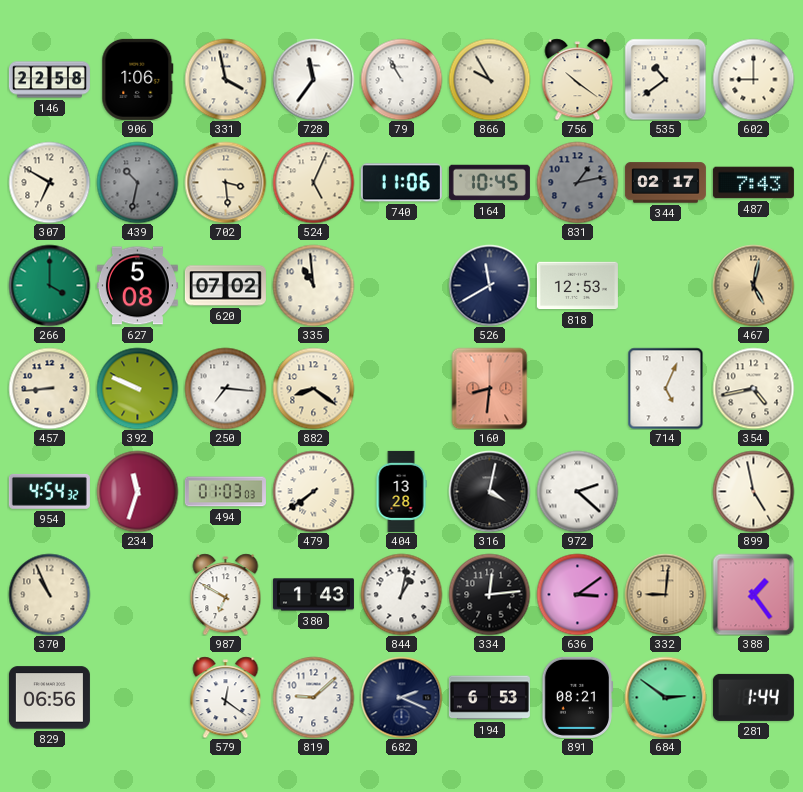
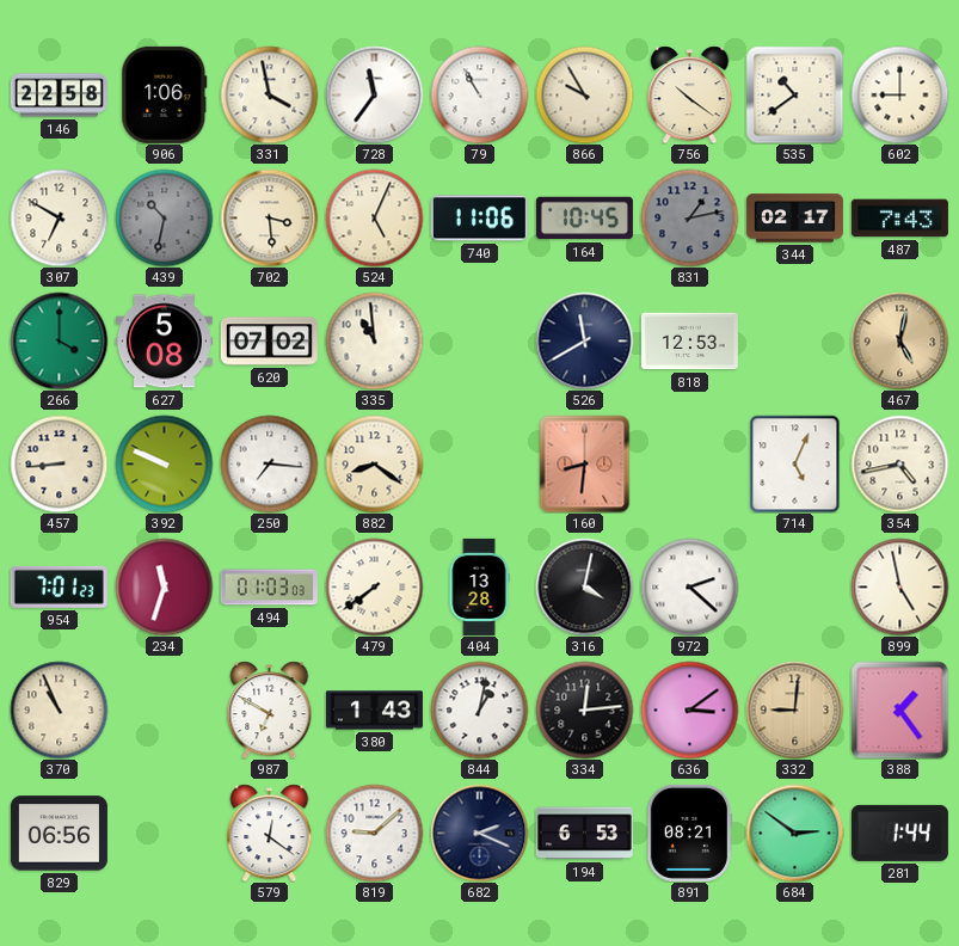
954: 4:54 -> 7:01
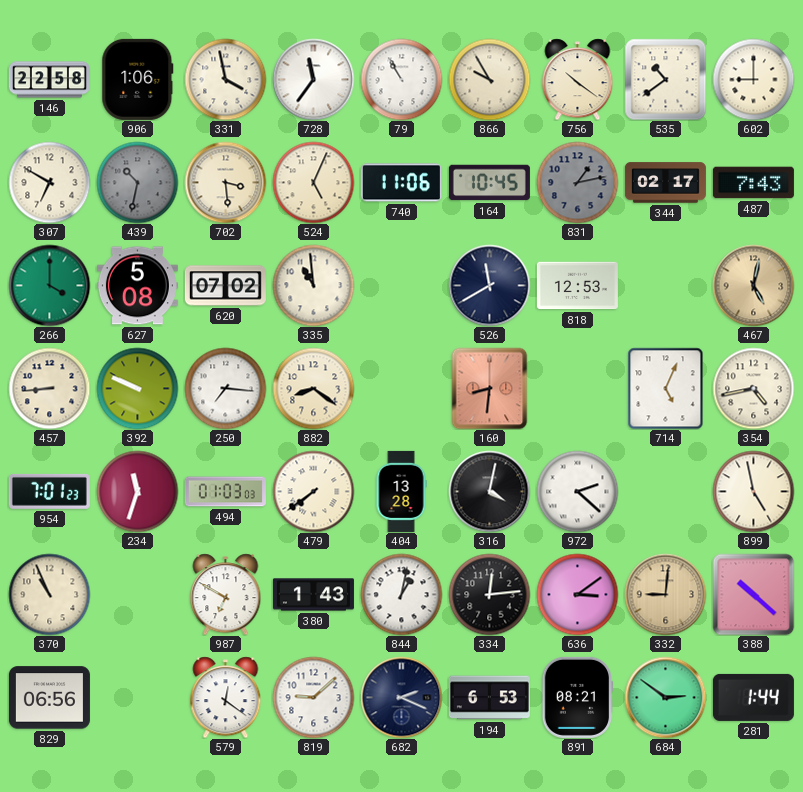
388: 1:24 -> 10:22
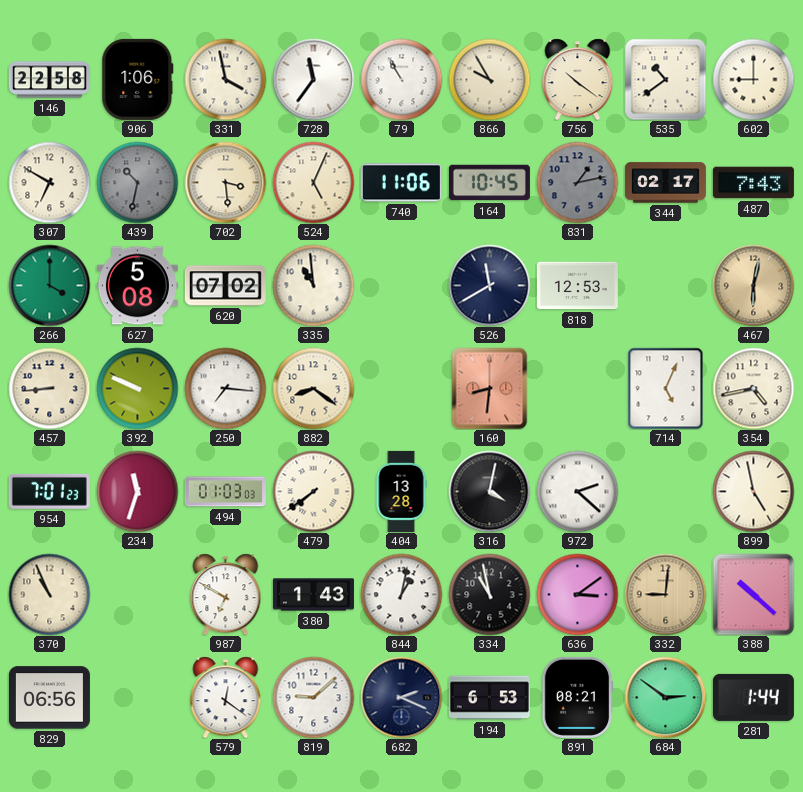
467: 5:02 -> 6:02
334: 12:14 -> 10:58
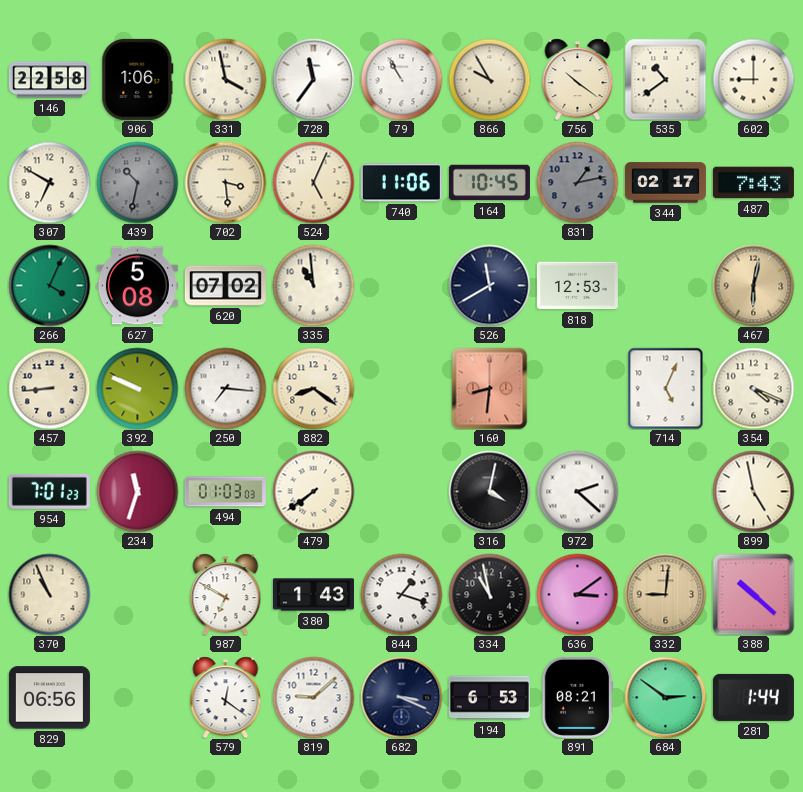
266: 4:00 -> 4:04
354: 4:43 -> 4:19
404: 13:28 -> none
844: 1:02 -> 1:18
682: 2:19 -> 3:19
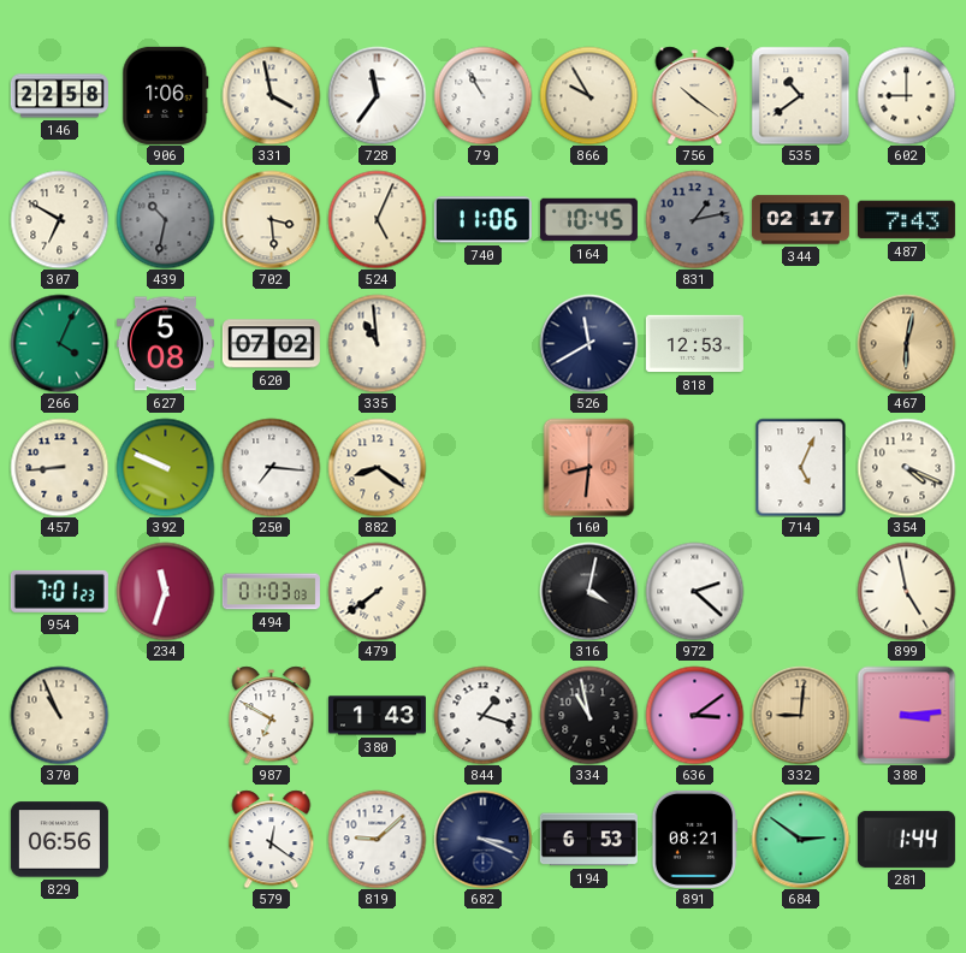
388: 10:22 -> 3:14
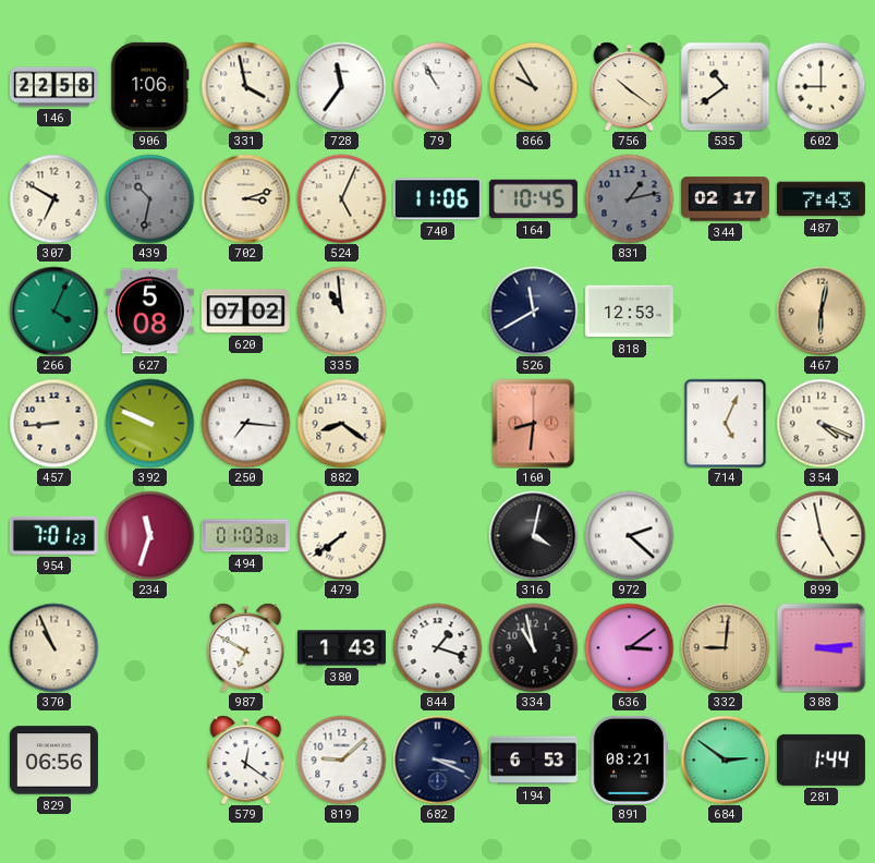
702: 3:29 -> 3:12
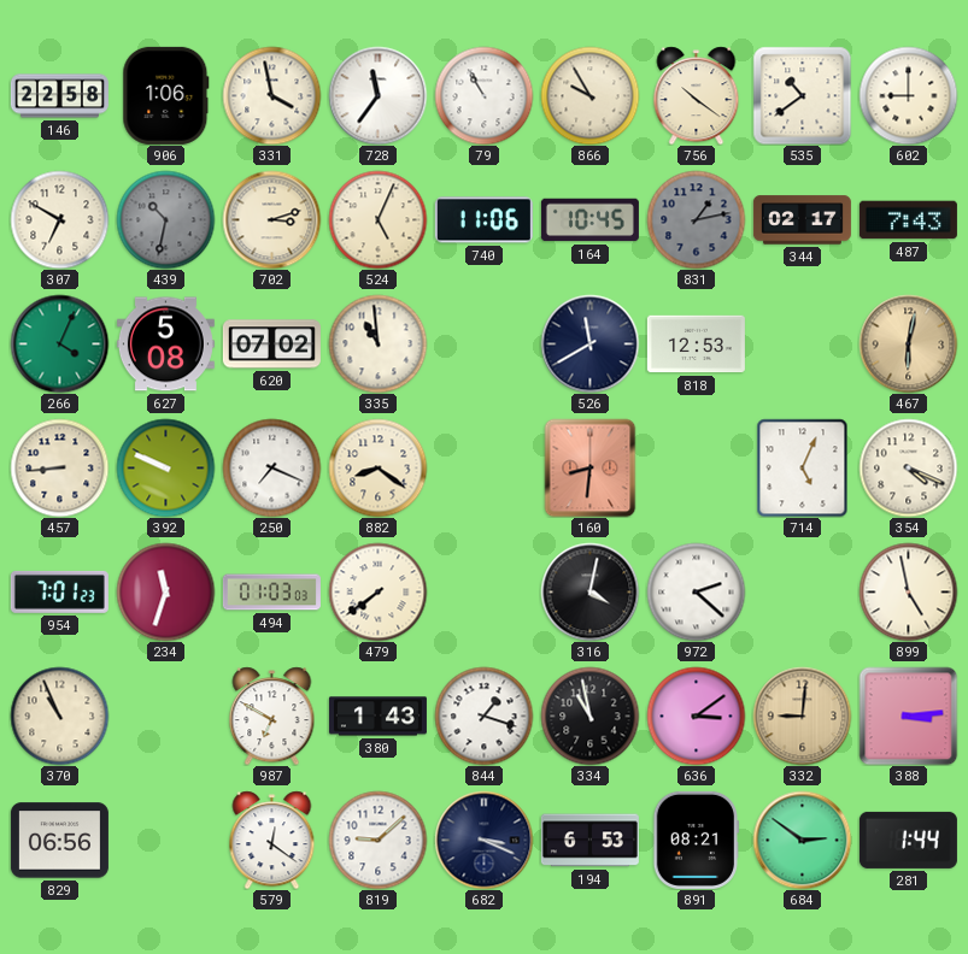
250: 7:16 -> 7:19
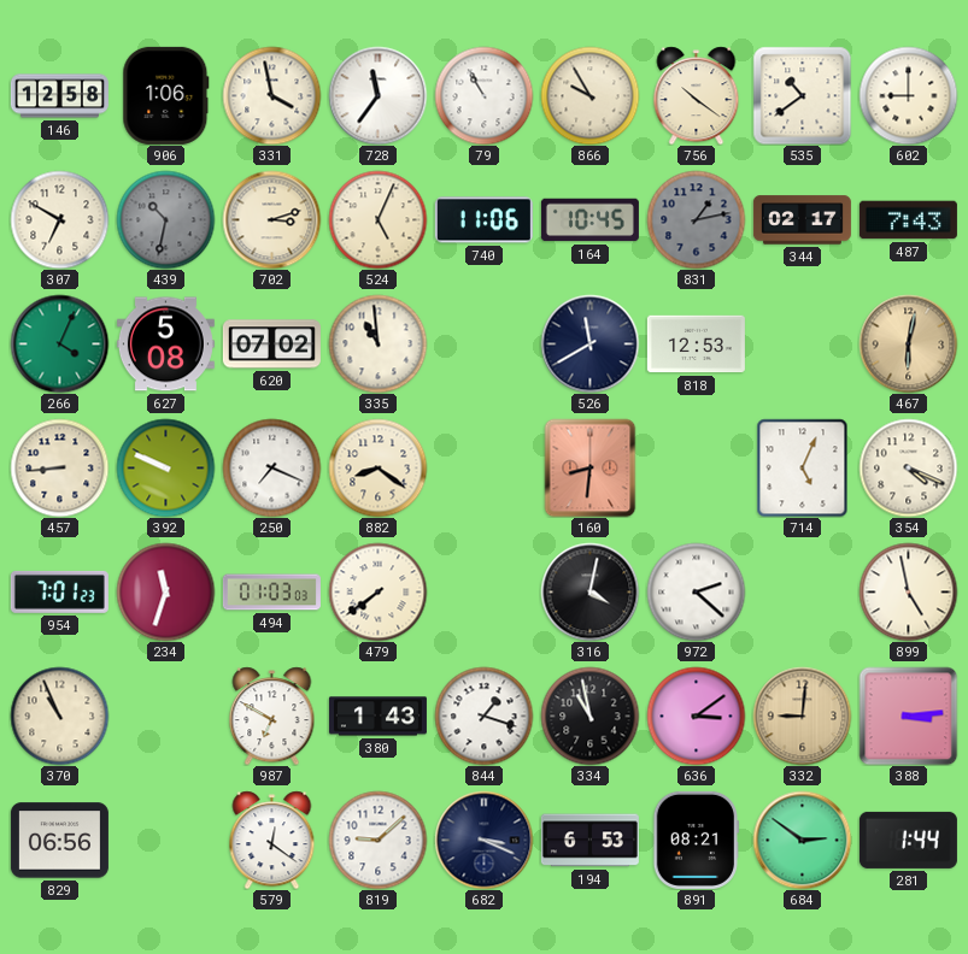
146: 22:58 -> 12:58
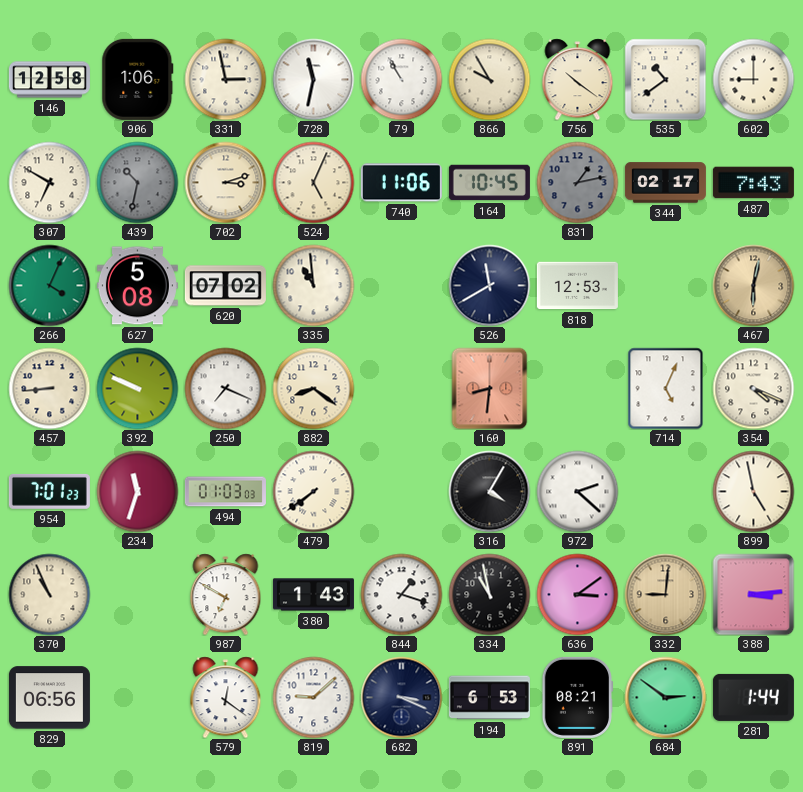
331: 3:58 -> 2:58
728: 11:36 -> 11:32
316: 4:02 -> 4:05
